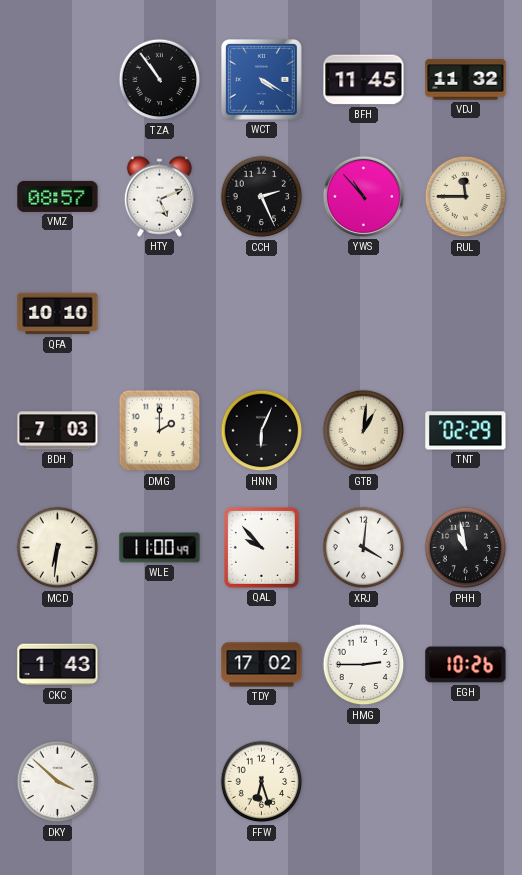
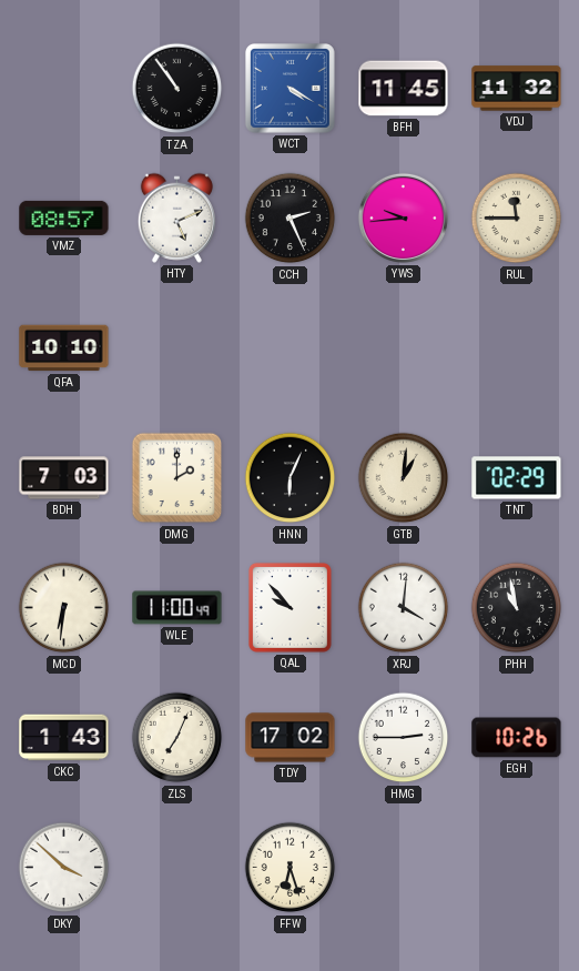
YWS: 10:53 -> 9:44
ZLS: none -> 7:04
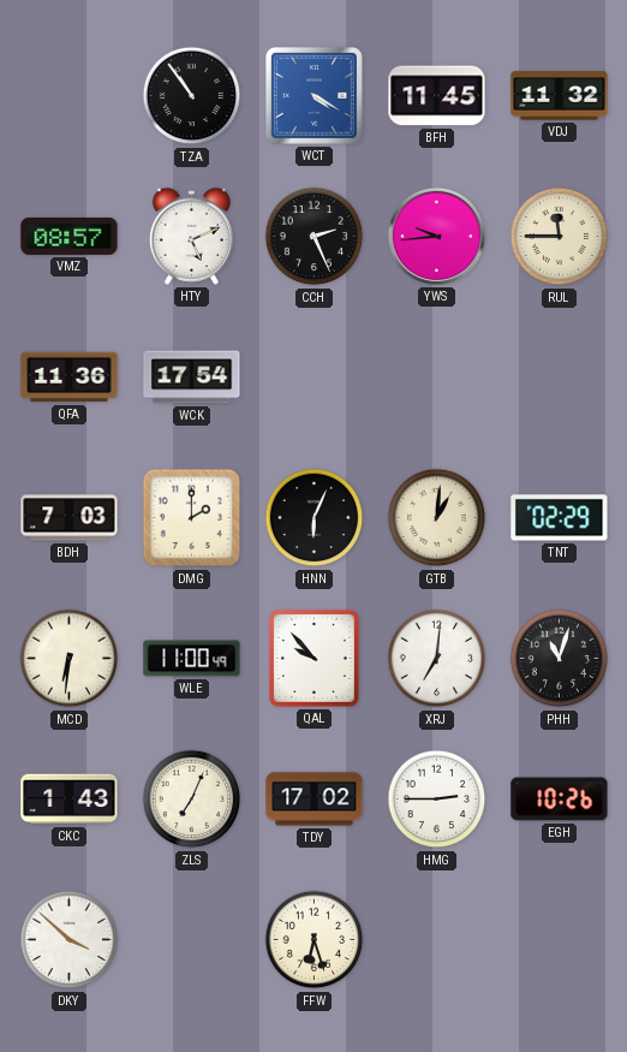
QFA: 10:10 -> 11:36
WCK: none -> 17:54
XRJ: 4:01 -> 7:01
PHH: 10:58 -> 11:03
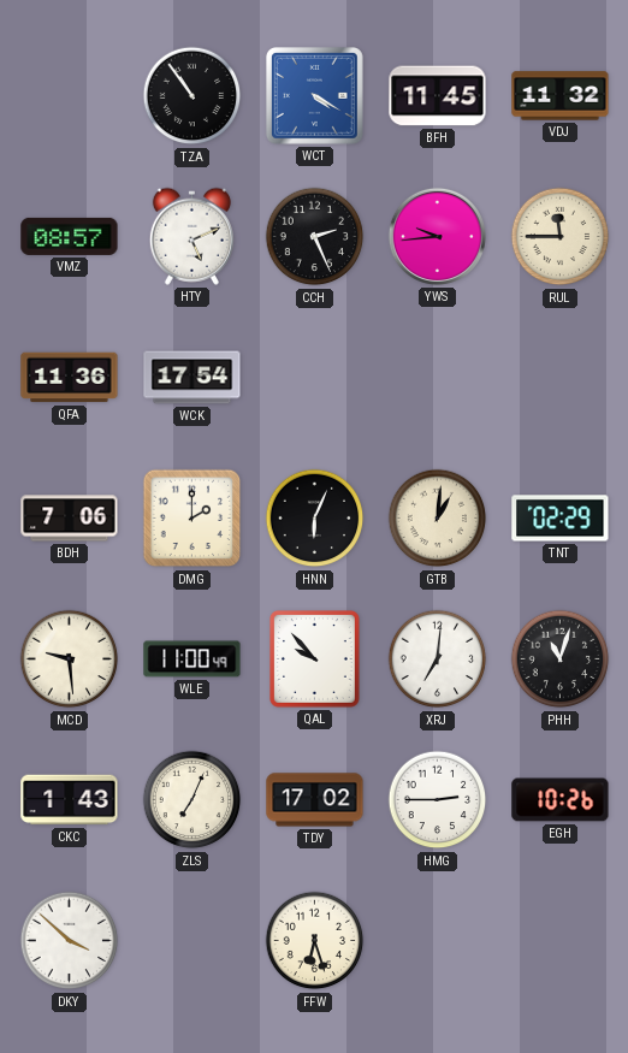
BDH: 7:03 -> 7:06
MCD: 6:31 -> 9:29
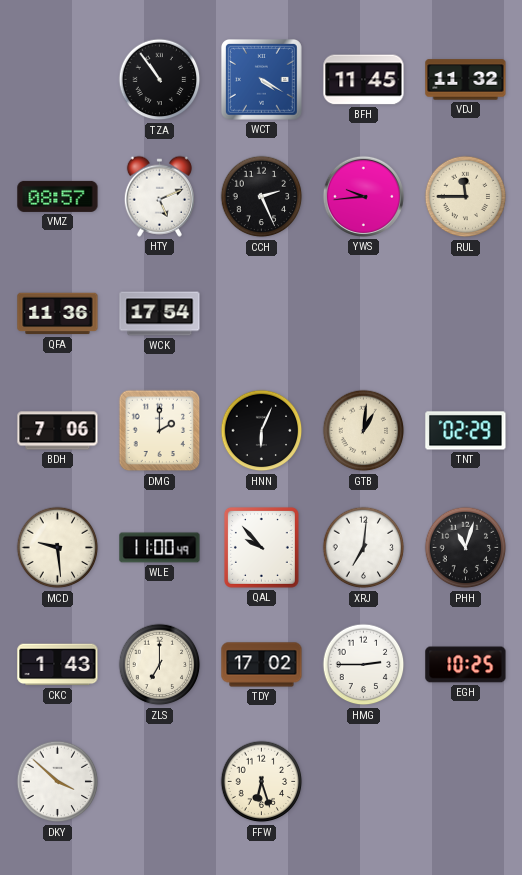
ZLS: 7:04 -> 7:00
EGH: 10:26 -> 10:25
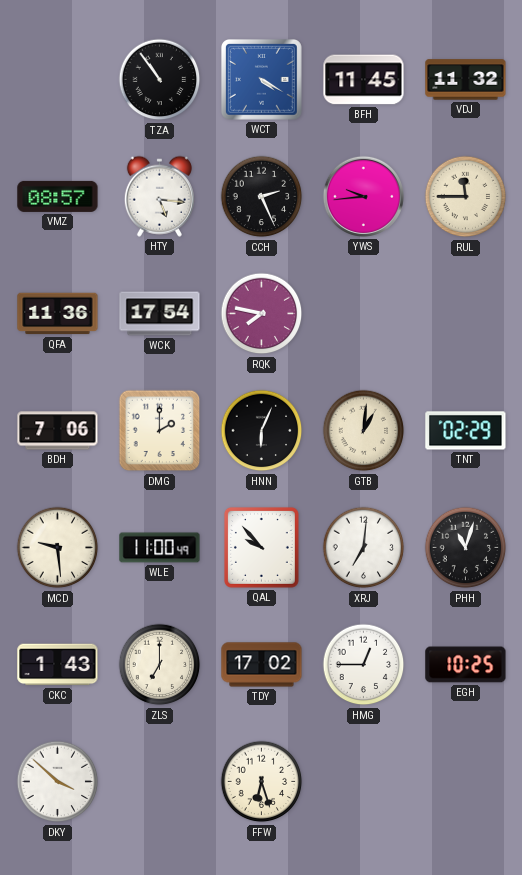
HTY: 5:11 -> 5:16
RQK: none -> 7:47
HMG: 2:45 -> 12:45
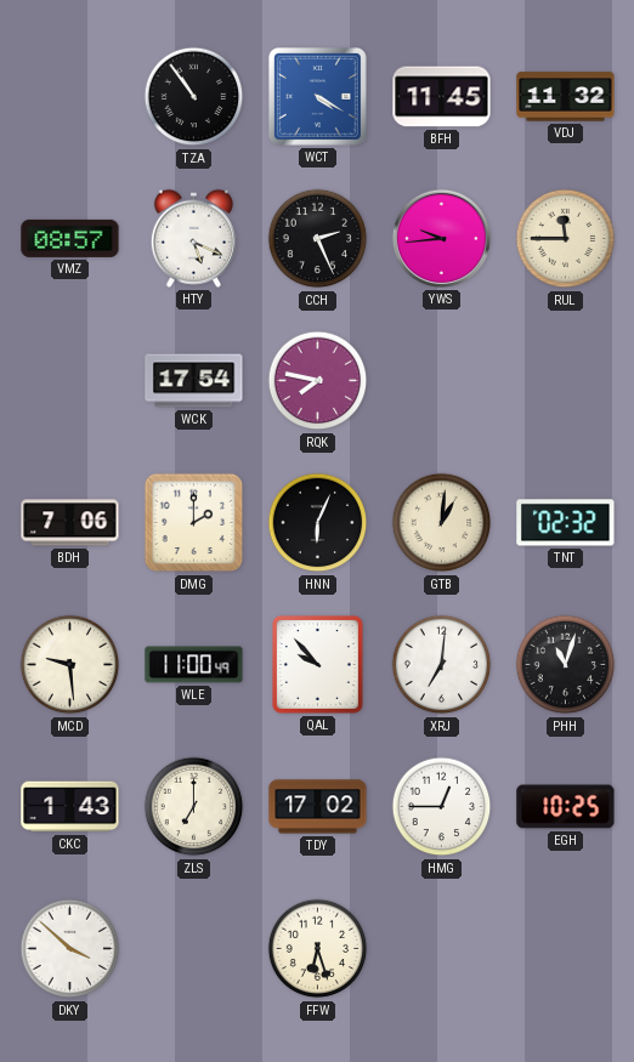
HTY: 5:16 -> 5:19
QFA: 11:36 -> none
TNT: 02:29 -> 02:32
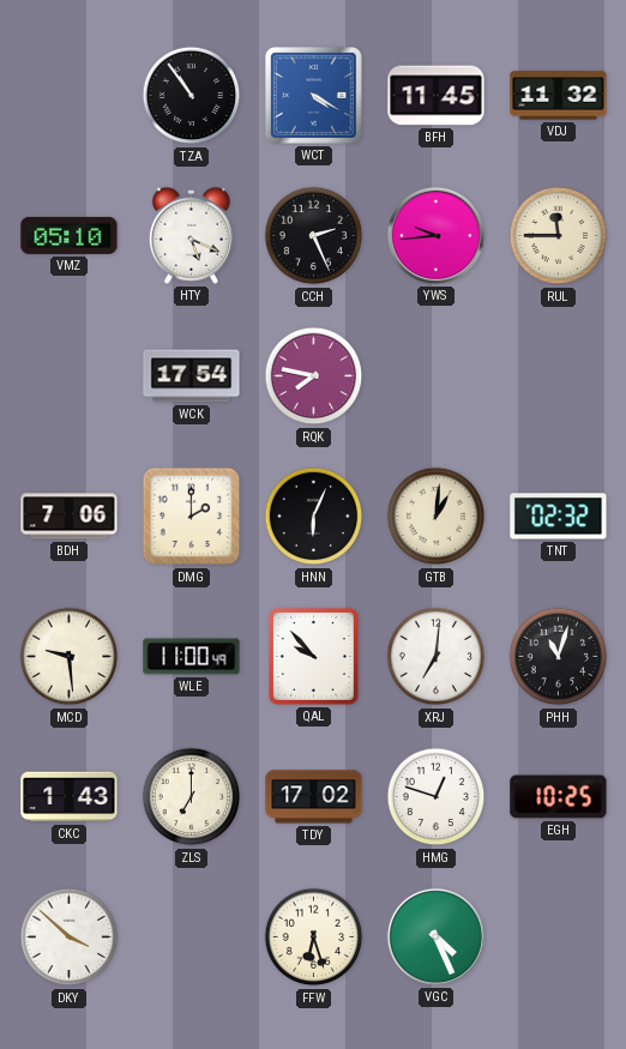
VMZ: 08:57 -> 05:10
HMG: 12:45 -> 12:48
VGC: none -> 4:26
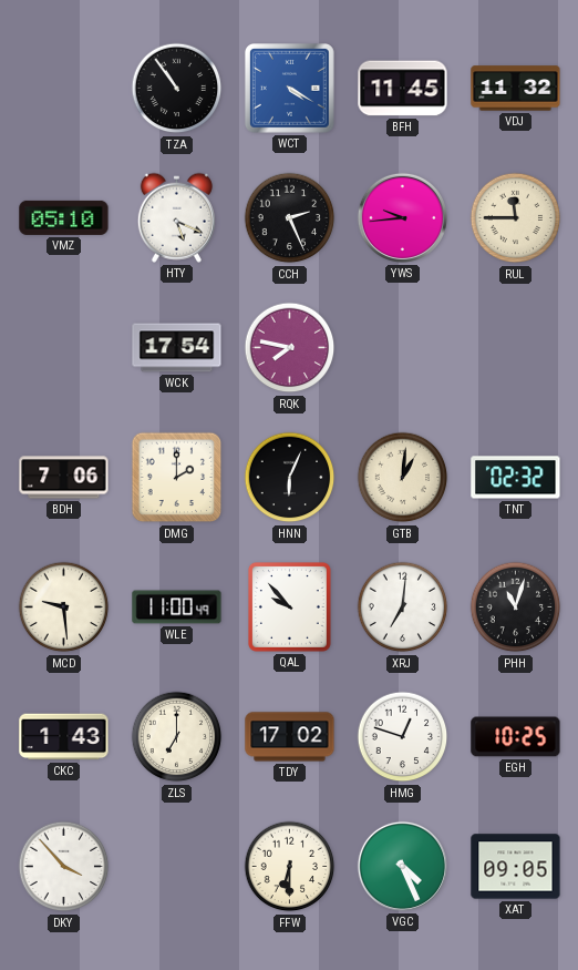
DKY: 3:52 -> 3:53
FFW: 6:27 -> 6:30
XAT: none -> 09:05
